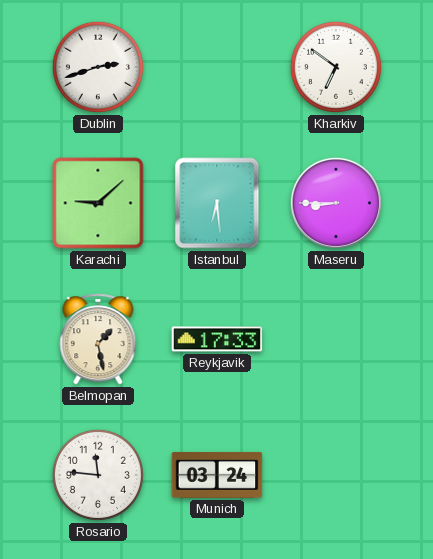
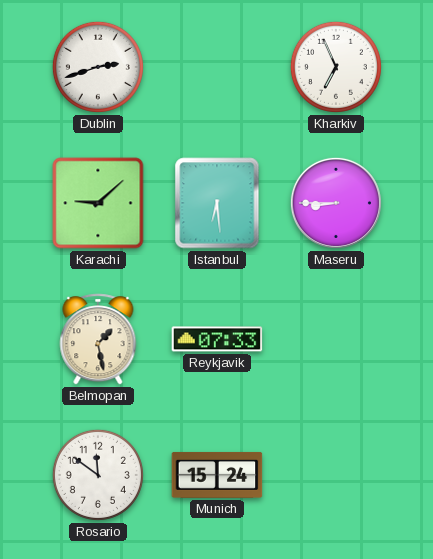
Kharkiv: 6:51 -> 6:56
Reykjavik: 17:33 -> 07:33
Rosario: 11:46 -> 11:51
Munich: 03:24 -> 15:24
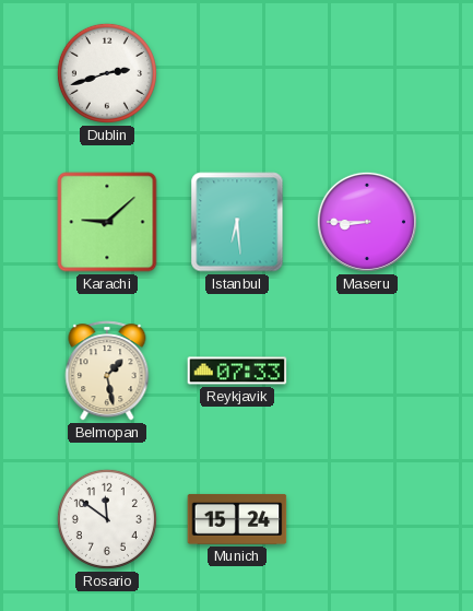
Kharkiv: 6:56 -> none
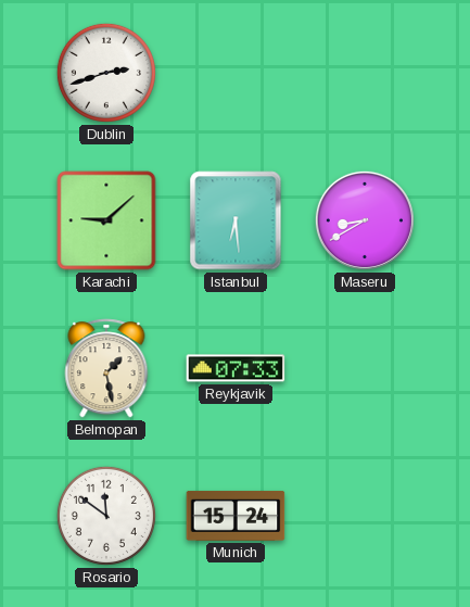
Maseru: 8:45 -> 8:40
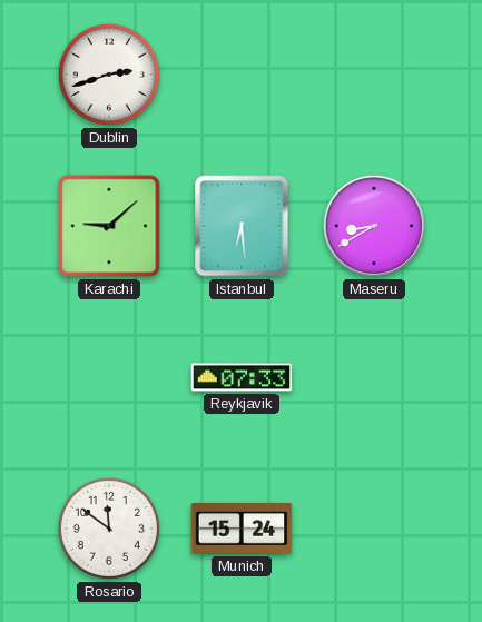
Belmopan: 1:28 -> none
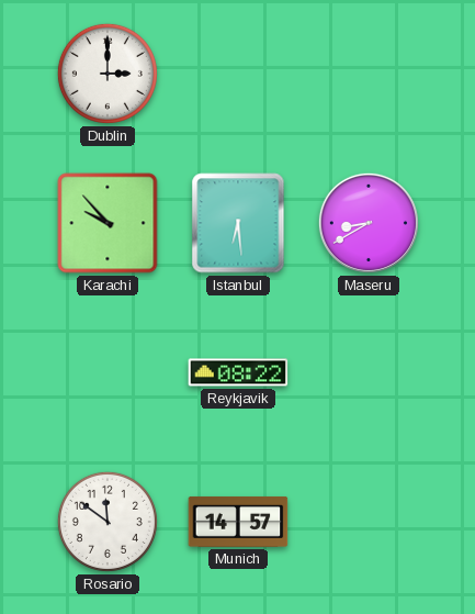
Dublin: 2:42 -> 3:00
Karachi: 9:08 -> 9:53
Reykjavik: 07:33 -> 08:22
Munich: 15:24 -> 14:57
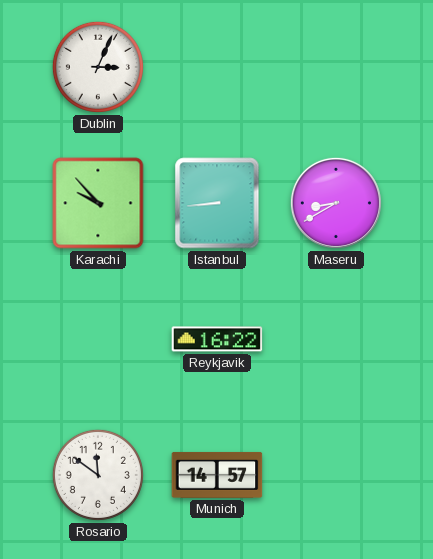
Dublin: 3:00 -> 3:04
Istanbul: 6:29 -> 8:44
Reykjavik: 08:22 -> 16:22
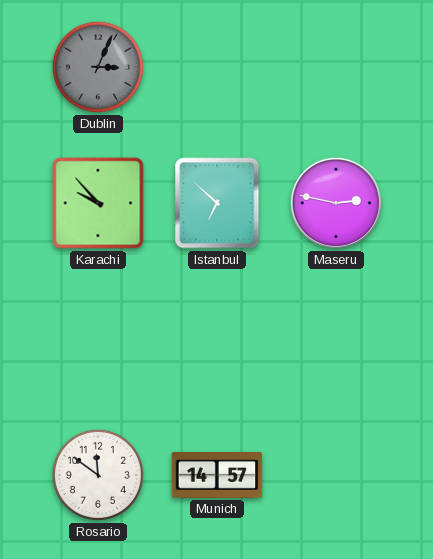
Dublin dial: white -> grey
Istanbul: 8:44 -> 6:52
Maseru: 8:40 -> 2:47
Reykjavik: 16:22 -> none
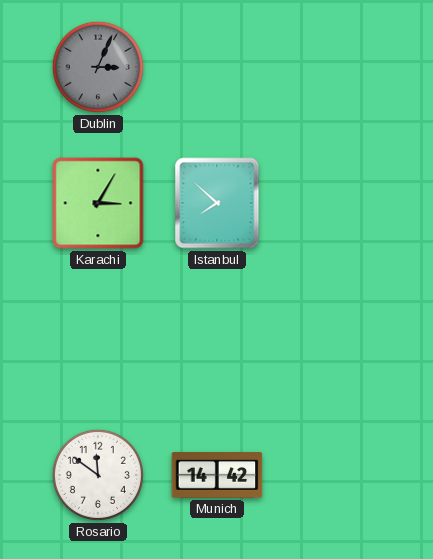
Karachi: 9:53 -> 3:05
Istanbul: 6:52 -> 7:52
Maseru: 2:47 -> none
Munich: 14:57 -> 14:42
